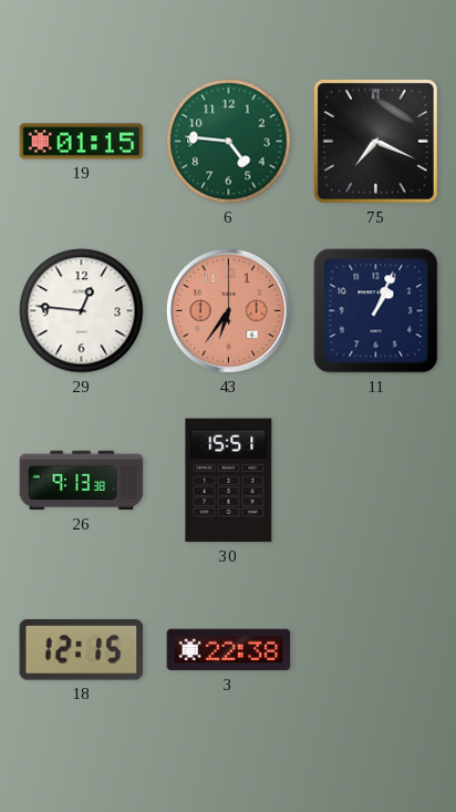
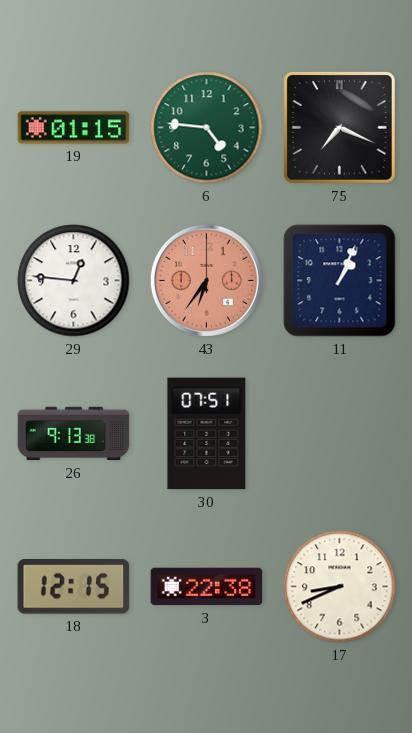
30: 15:51 -> 07:51
17: none -> 8:41
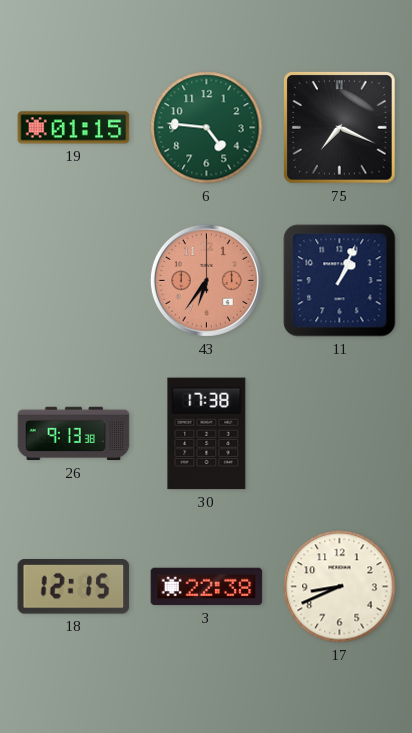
29: 12:46 -> none
30: 07:51 -> 17:38
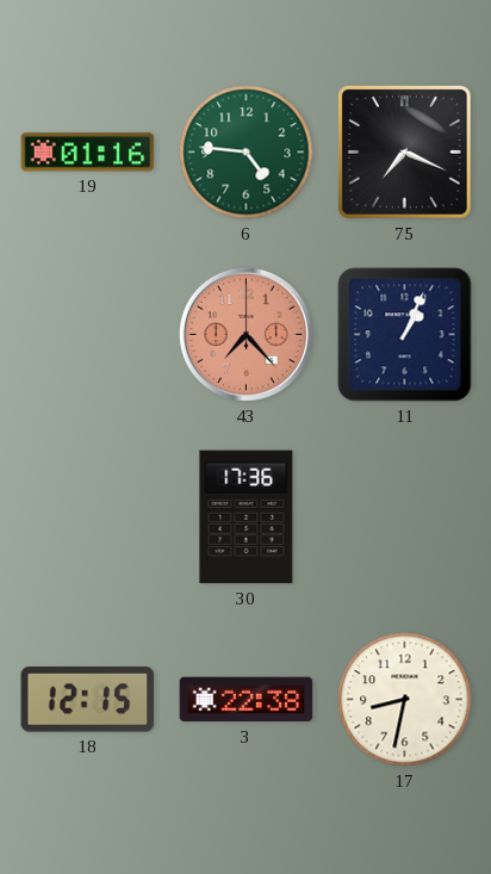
19: 01:15 -> 01:16
43: 6:36 -> 7:23
26: 9:13 -> none
30: 17:38 -> 17:36
17: 8:41 -> 8:32
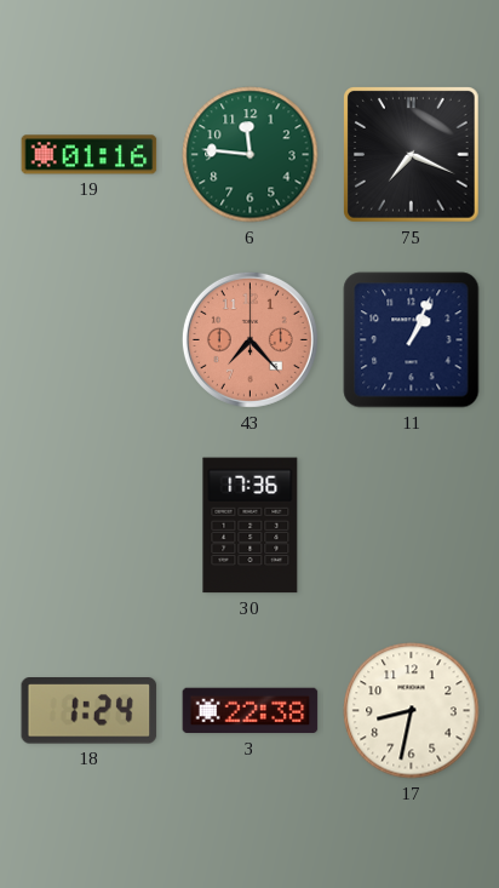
6: 4:46 -> 11:46
18: 12:15 -> 1:24
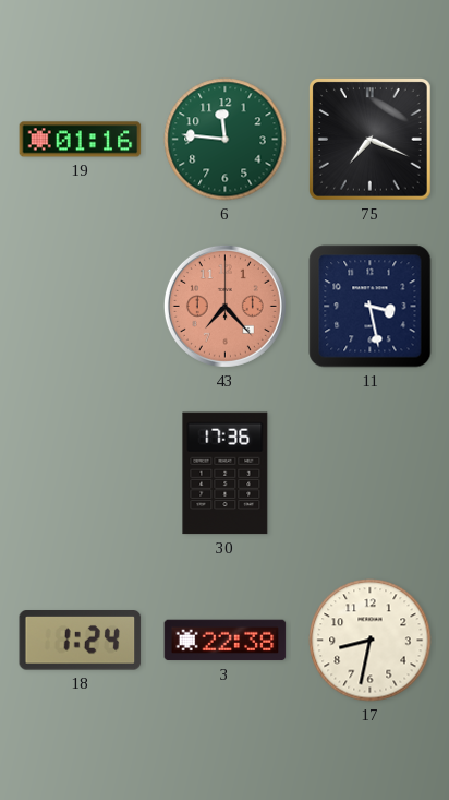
11: 1:04 -> 3:28
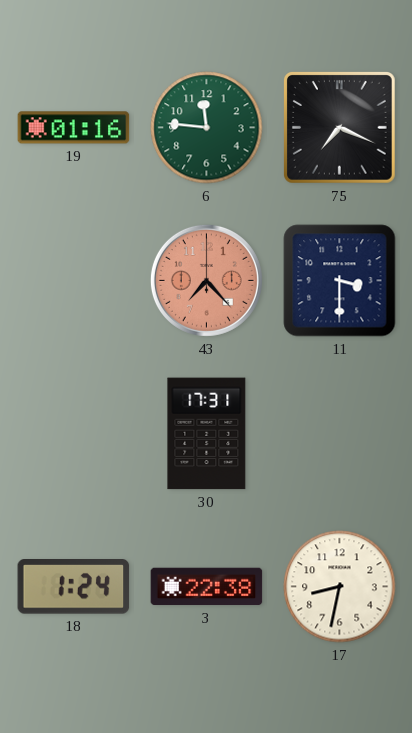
11: 3:28 -> 3:30
30: 17:36 -> 17:31
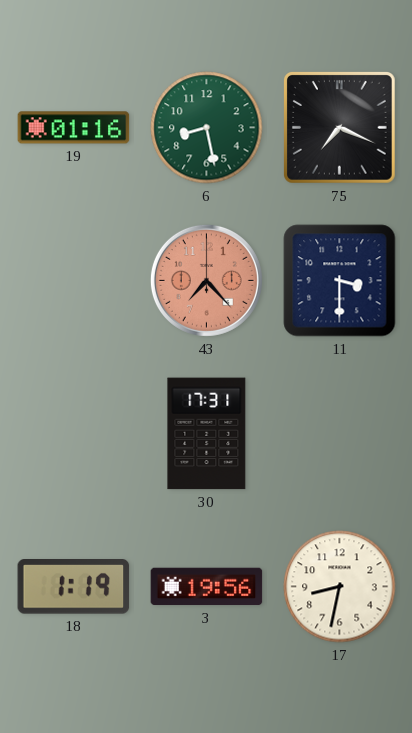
6: 11:46 -> 8:28
18: 1:24 -> 1:19
3: 22:38 -> 19:56
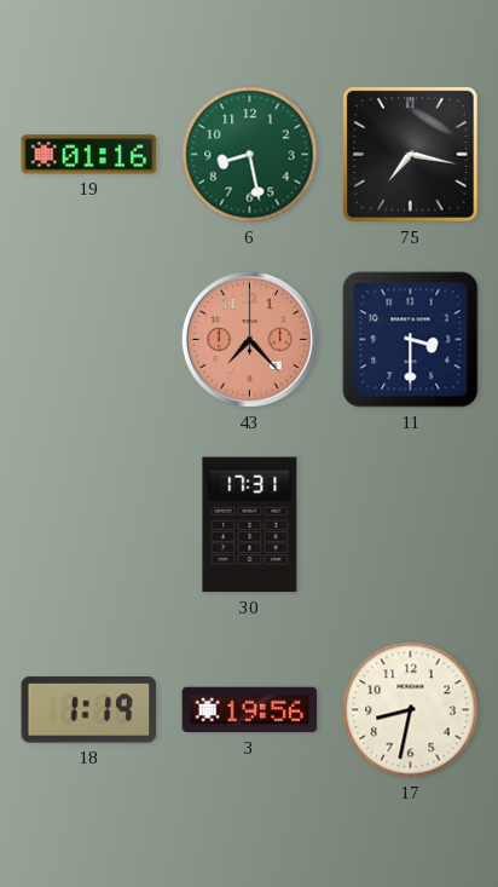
75: 7:19 -> 7:17
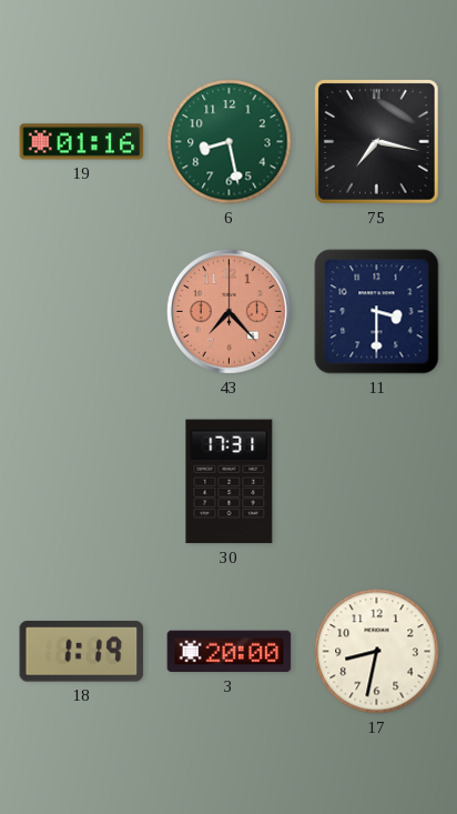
3: 19:56 -> 20:00
